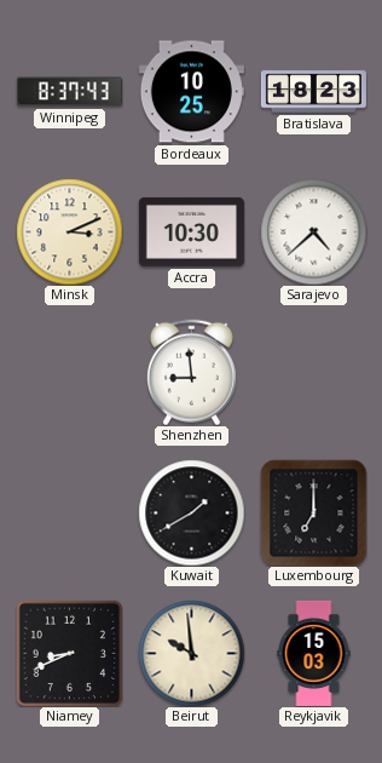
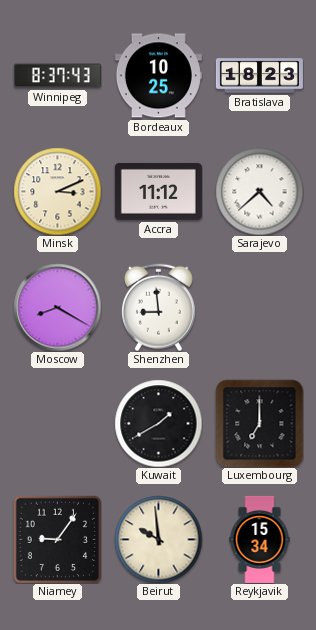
Accra: 10:30 -> 11:12
Moscow: none -> 8:20
Niamey: 8:41 -> 9:06
Reykjavik: 15:03 -> 15:34
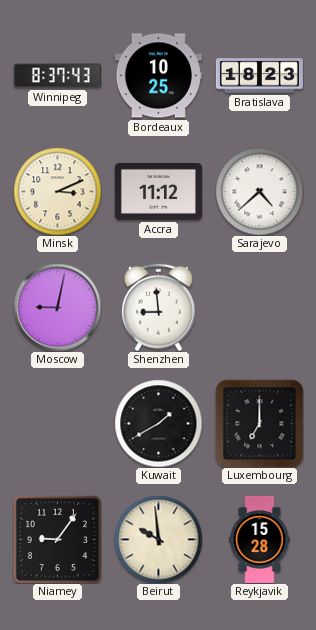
Moscow: 8:20 -> 9:02
Reykjavik: 15:34 -> 15:28
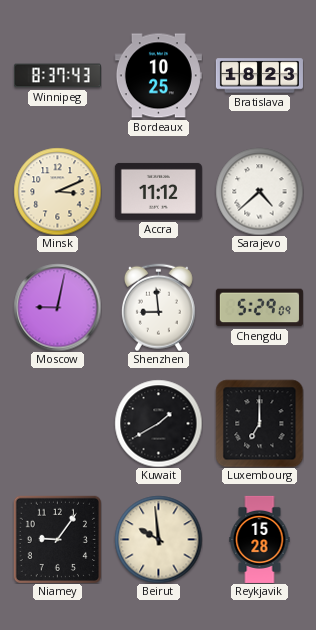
Chengdu: none -> 5:29
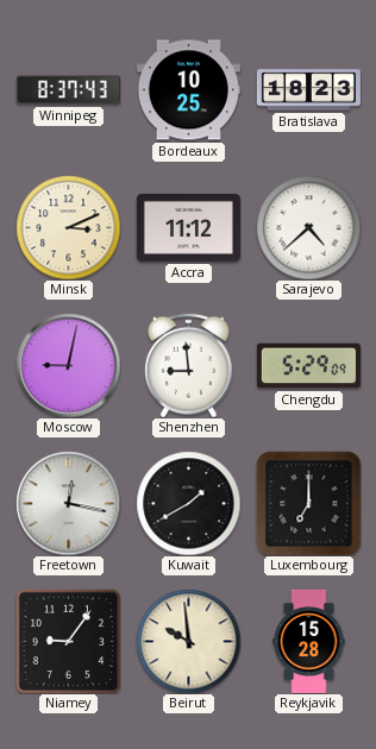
Freetown: none -> 12:17
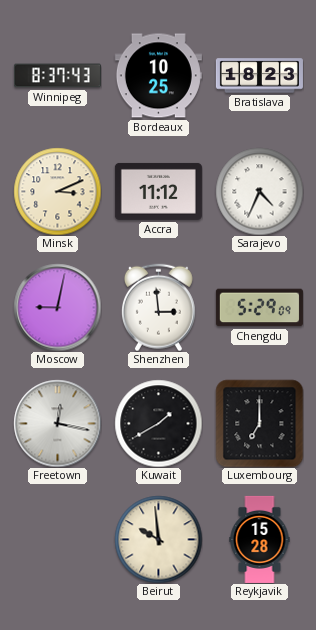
Sarajevo: 4:38 -> 4:34
Shenzhen: 8:59 -> 2:59
Niamey: 9:06 -> none
